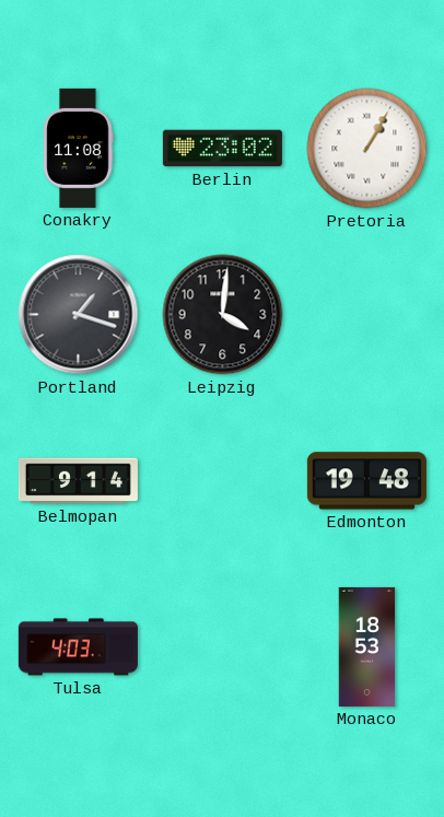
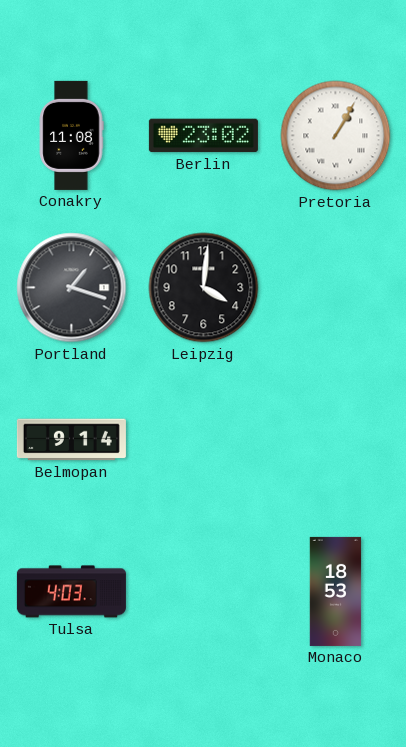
Edmonton: 19:48 -> none
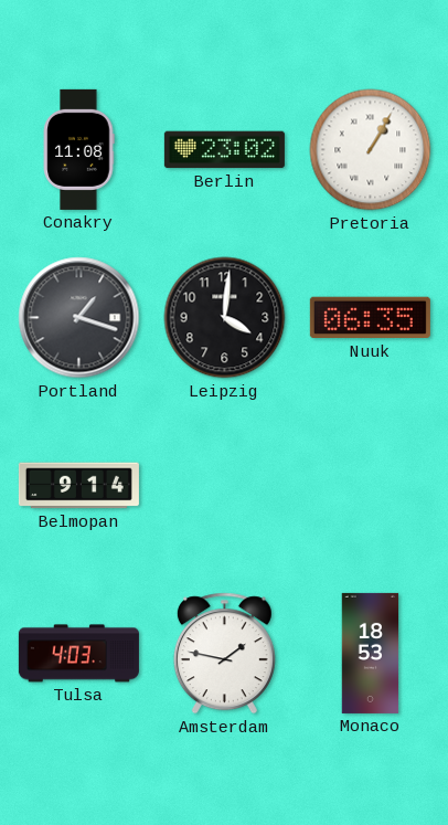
Nuuk: none -> 06:35
Amsterdam: none -> 1:47
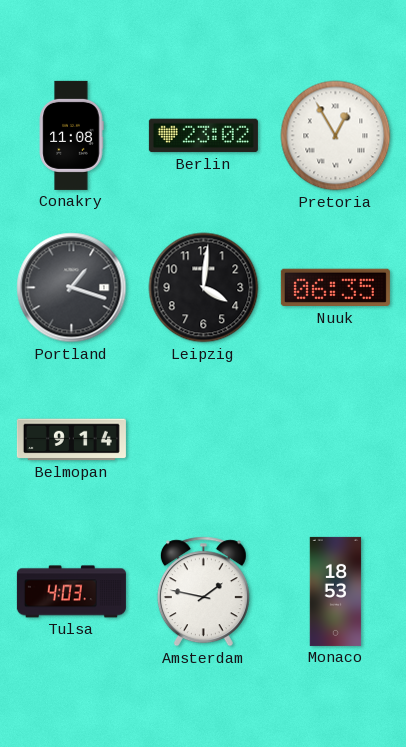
Pretoria: 1:05 -> 12:55
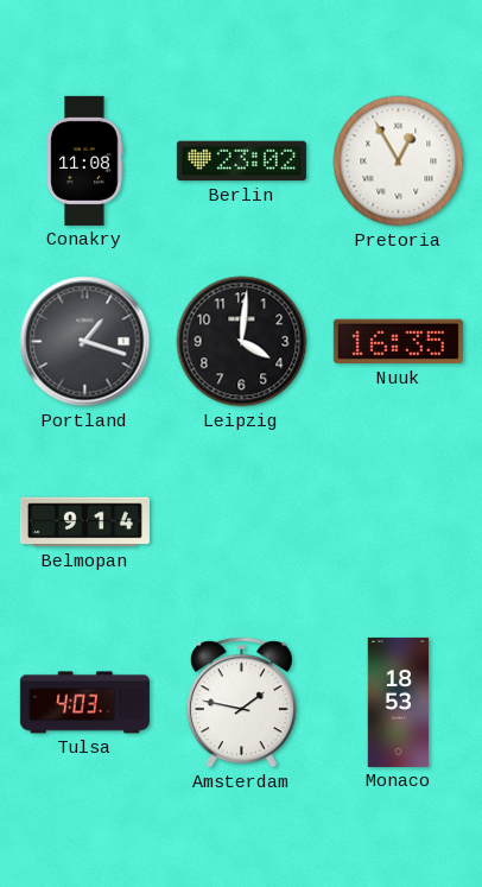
Nuuk: 06:35 -> 16:35
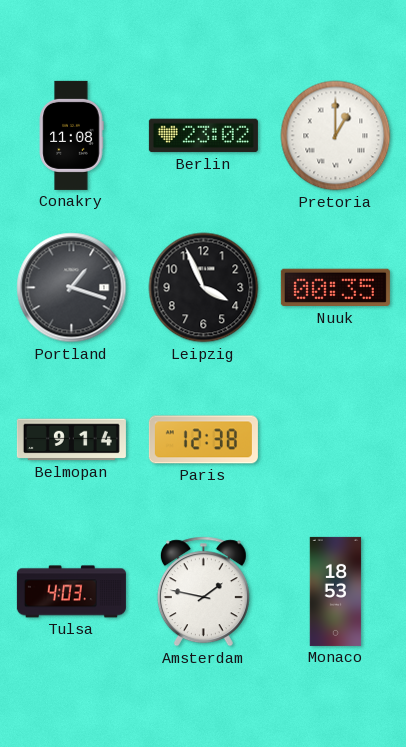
Pretoria: 12:55 -> 1:00
Leipzig: 4:01 -> 3:56
Nuuk: 16:35 -> 00:35
Paris: none -> 12:38
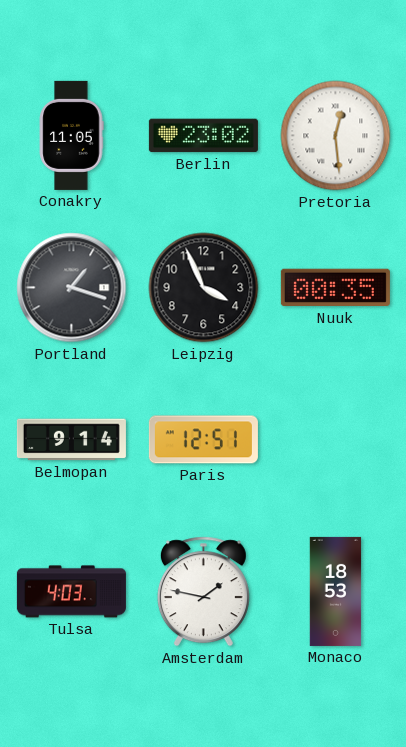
Conakry: 11:08 -> 11:05
Pretoria: 1:00 -> 12:29
Paris: 12:38 -> 12:51
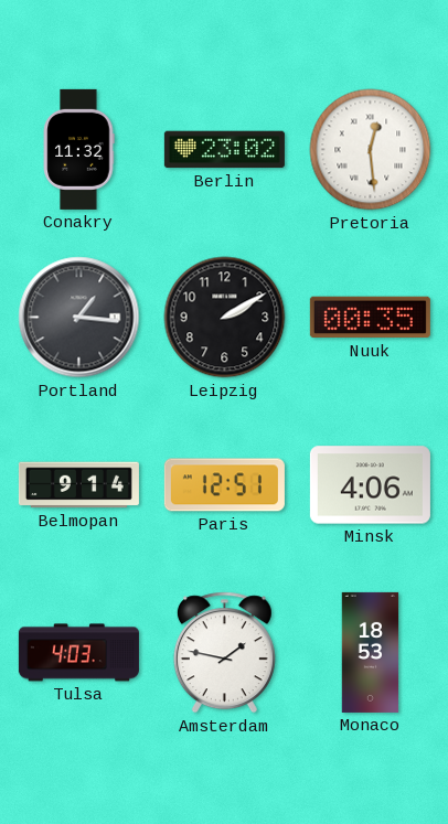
Conakry: 11:05 -> 11:32
Portland: 1:18 -> 1:16
Leipzig: 3:56 -> 2:10
Minsk: none -> 4:06
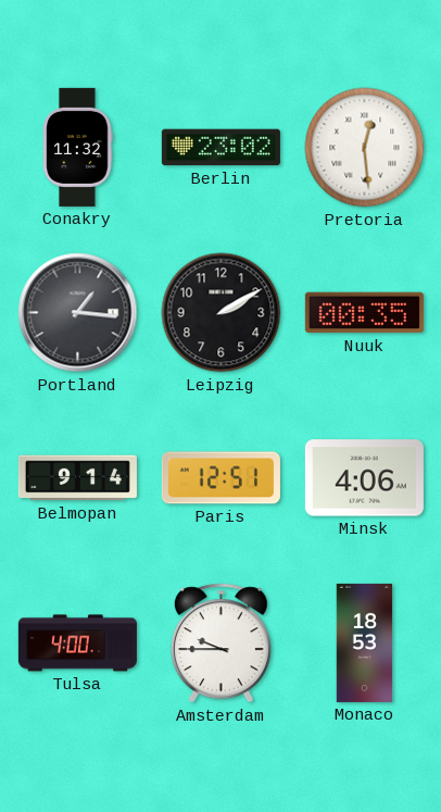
Tulsa: 4:03 -> 4:00
Amsterdam: 1:47 -> 9:45
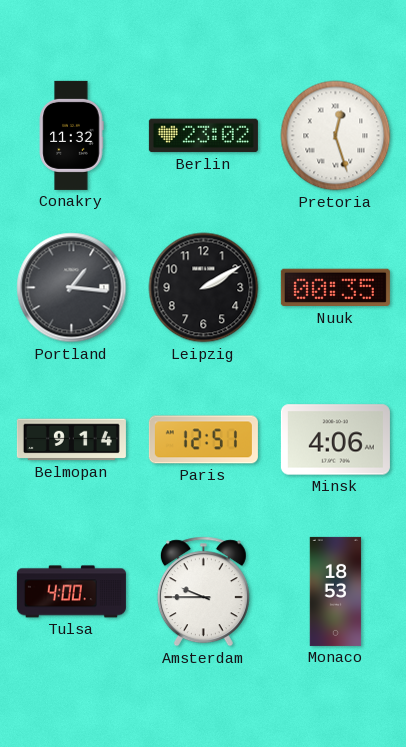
Pretoria: 12:29 -> 12:27
